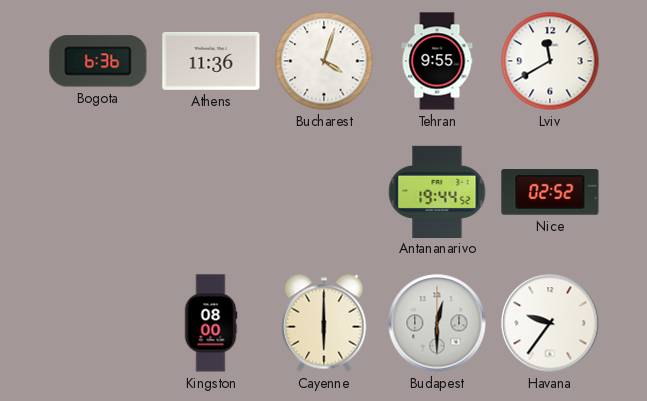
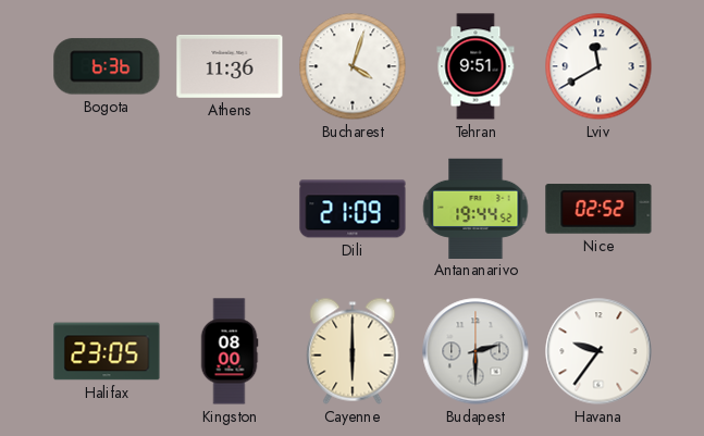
Tehran: 9:55 -> 9:51
Dili: none -> 21:09
Halifax: none -> 23:05
Budapest: 12:30 -> 2:30
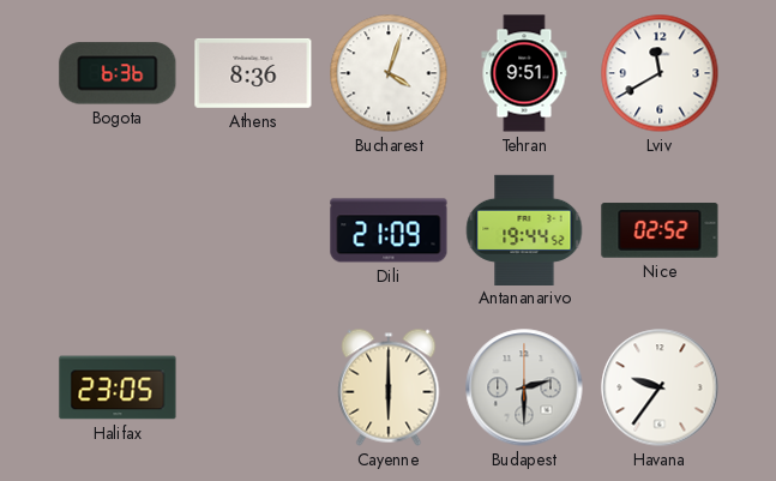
Athens: 11:36 -> 8:36
Kingston: 08:00 -> none
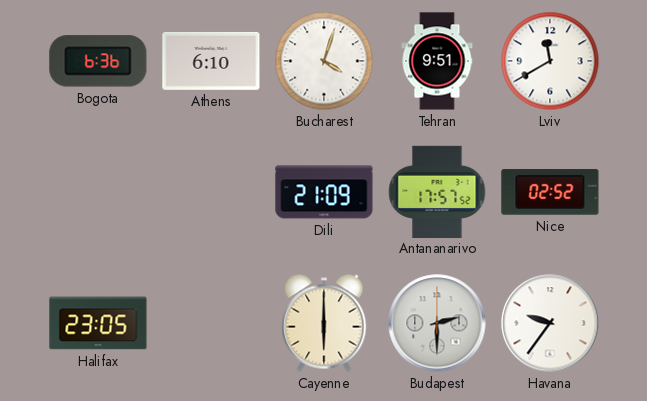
Athens: 8:36 -> 6:10
Antananarivo: 19:44 -> 17:57
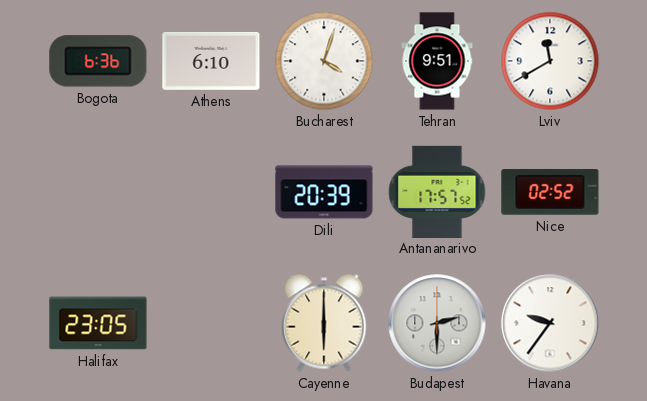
Dili: 21:09 -> 20:39
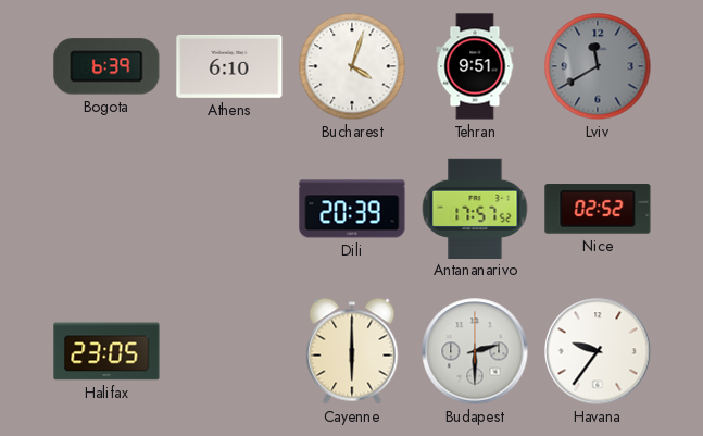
Bogota: 6:36 -> 6:39
Lviv dial: white -> grey
